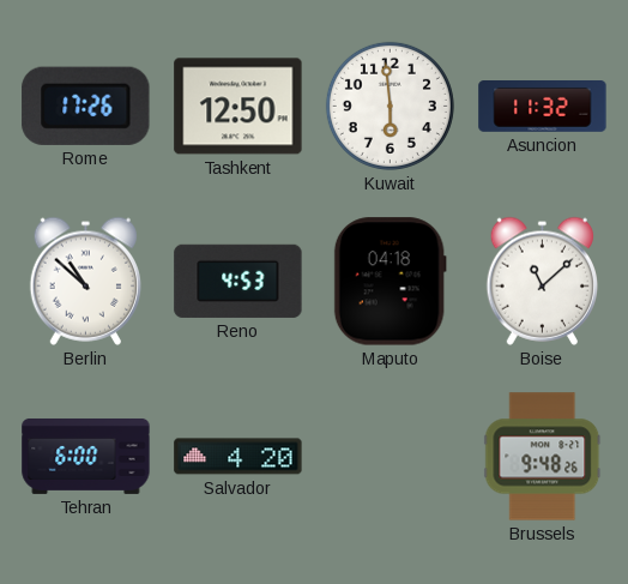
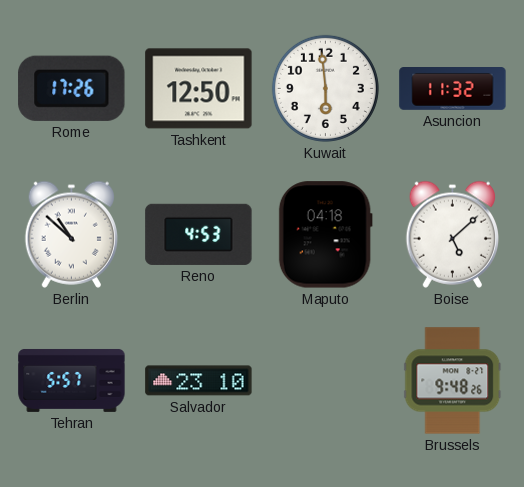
Boise: 11:08 -> 5:08
Tehran: 6:00 -> 5:57
Salvador: 4:20 -> 23:10
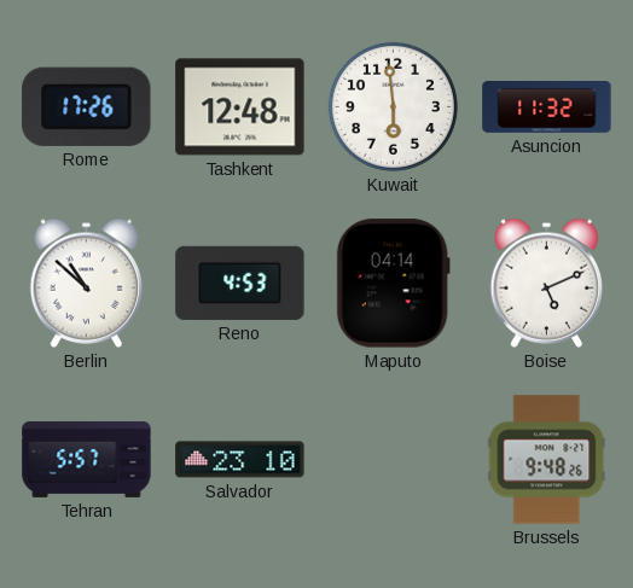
Tashkent: 12:50 -> 12:48
Maputo: 04:18 -> 04:14
Boise: 5:08 -> 5:11
